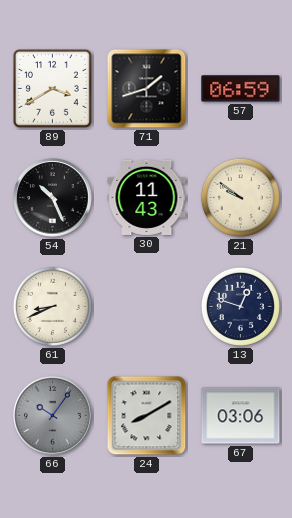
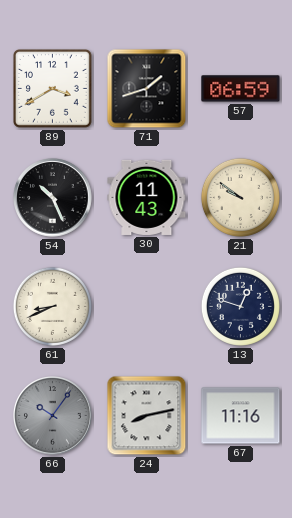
24: 8:10 -> 8:13
67: 03:06 -> 11:16
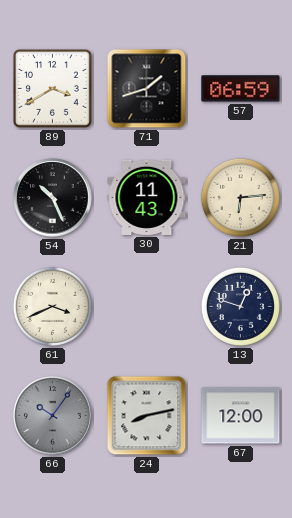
21: 9:51 -> 6:14
61: 8:41 -> 3:41
67: 11:16 -> 12:00
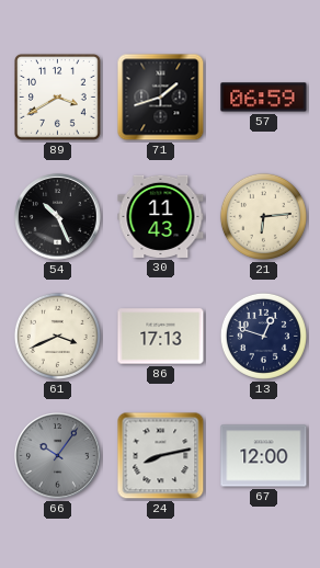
86: none -> 17:13
